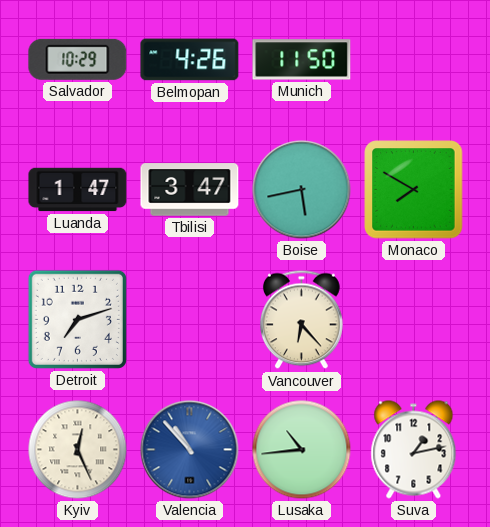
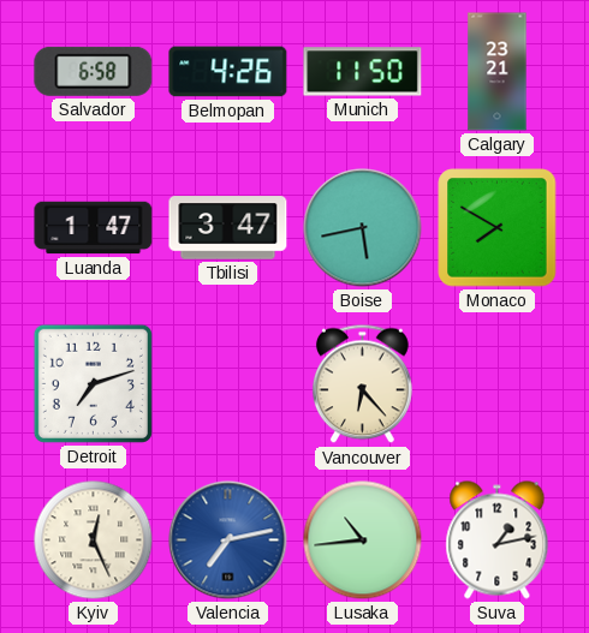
Salvador: 10:29 -> 6:58
Calgary: none -> 23:21
Valencia: 10:53 -> 7:13
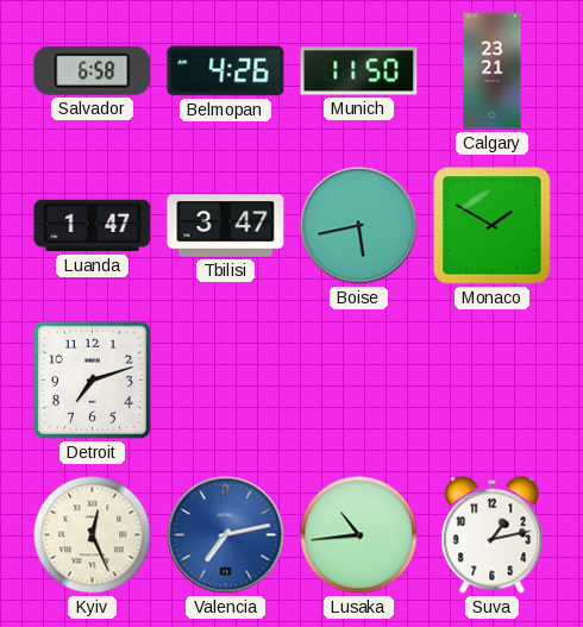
Monaco: 7:50 -> 1:50
Vancouver: 6:23 -> none
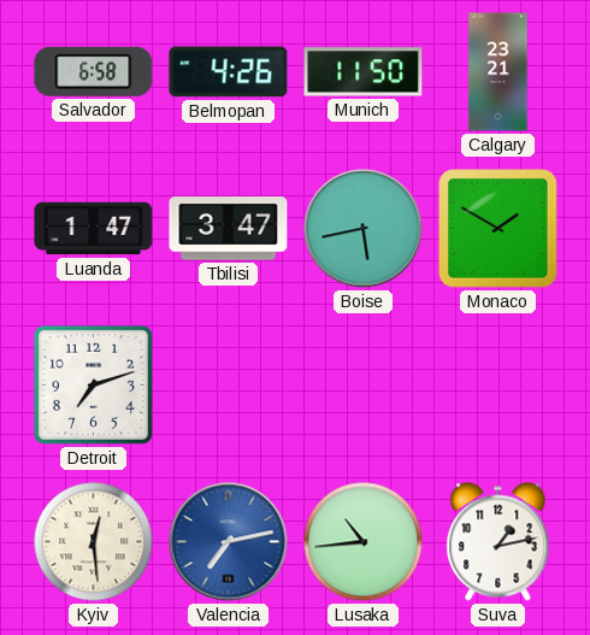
Kyiv: 12:26 -> 12:29
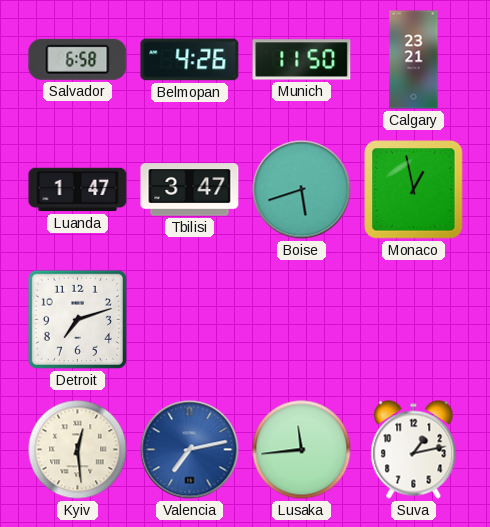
Boise: 5:43 -> 5:42
Monaco: 1:50 -> 12:58
Lusaka: 10:44 -> 11:44
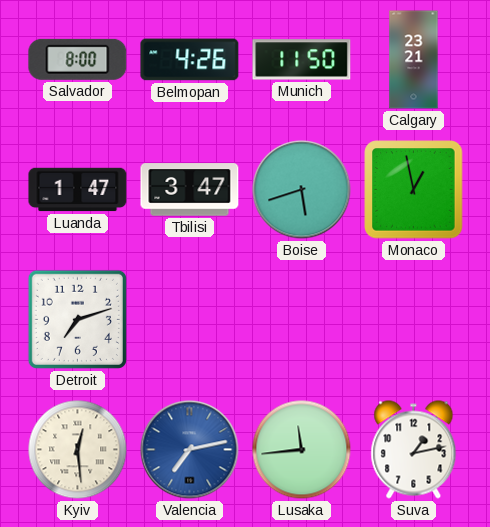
Salvador: 6:58 -> 8:00
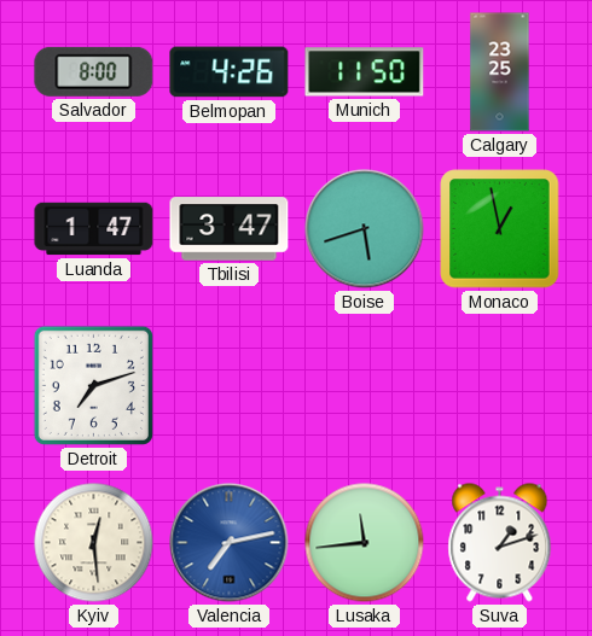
Calgary: 23:21 -> 23:25
Suva: 1:13 -> 1:12
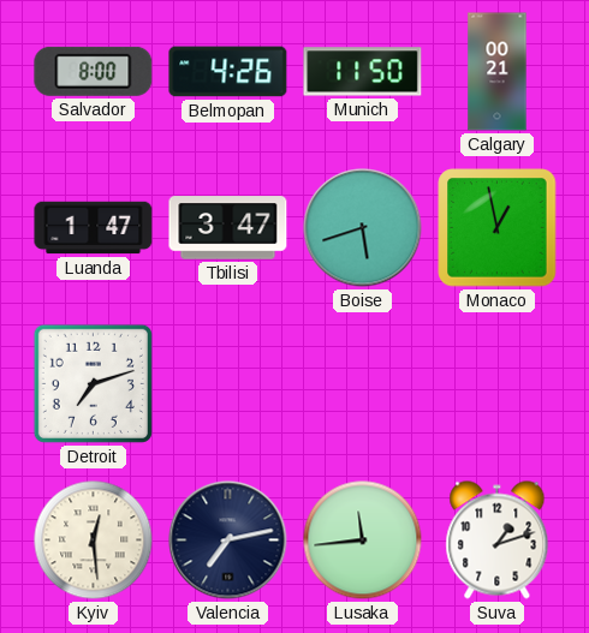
Calgary: 23:25 -> 00:21
Valencia dial: blue -> navy
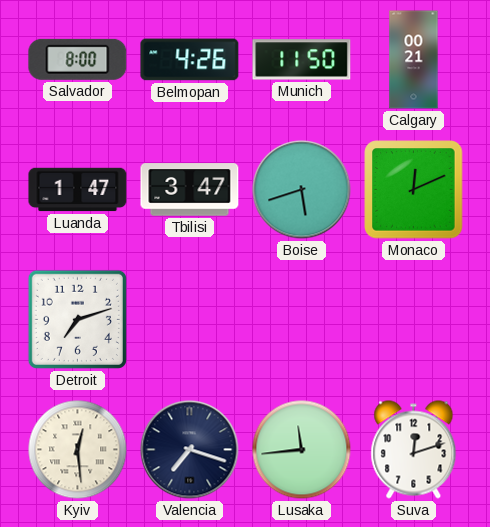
Monaco: 12:58 -> 12:11
Valencia: 7:13 -> 7:18
Suva: 1:12 -> 12:12
